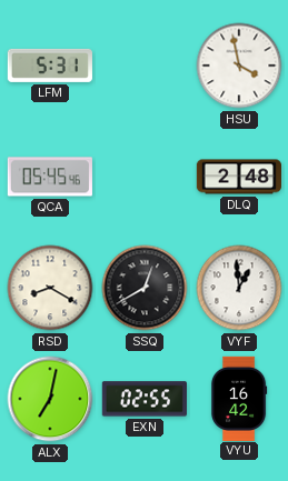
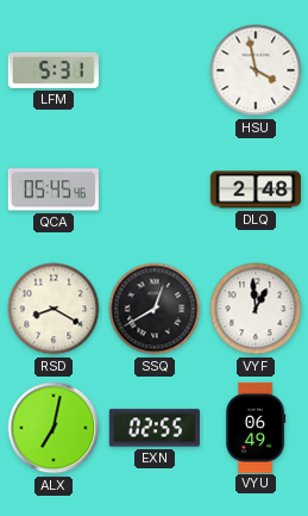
VYU: 16:42 -> 06:49
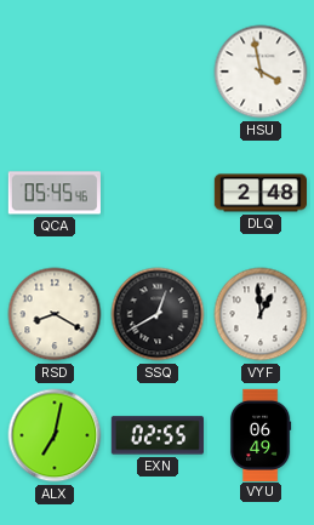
LFM: 5:31 -> none
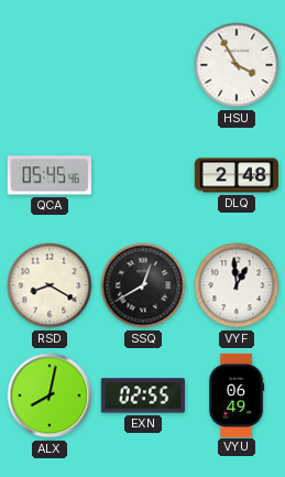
HSU: 3:58 -> 3:55
ALX: 7:02 -> 8:02
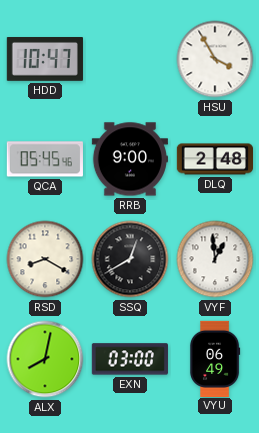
HDD: none -> 10:47
RRB: none -> 9:00
EXN: 02:55 -> 03:00
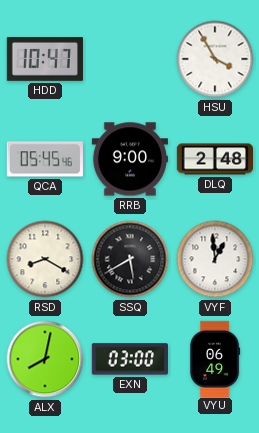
SSQ: 12:40 -> 5:40
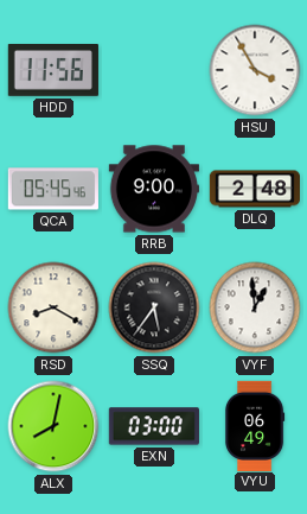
HDD: 10:47 -> 11:56
SSQ: 5:40 -> 5:36
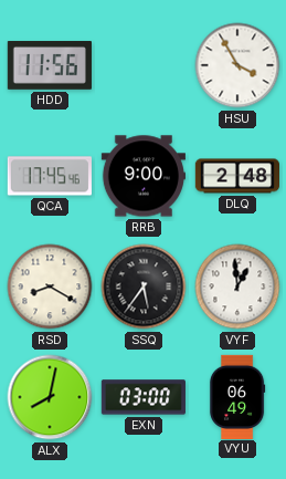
QCA: 05:45 -> 17:45
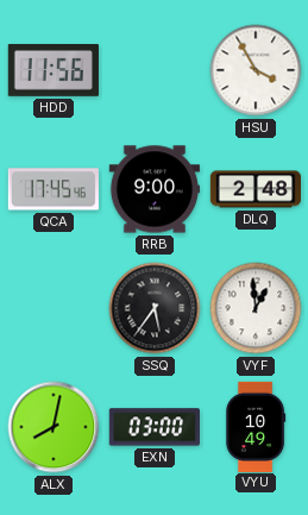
RSD: 8:20 -> none
VYU: 06:49 -> 10:49
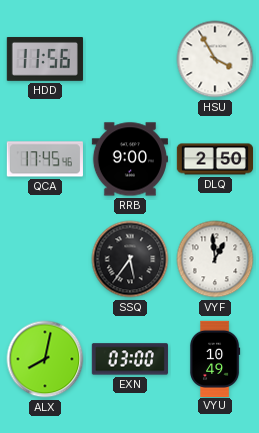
DLQ: 2:48 -> 2:50
